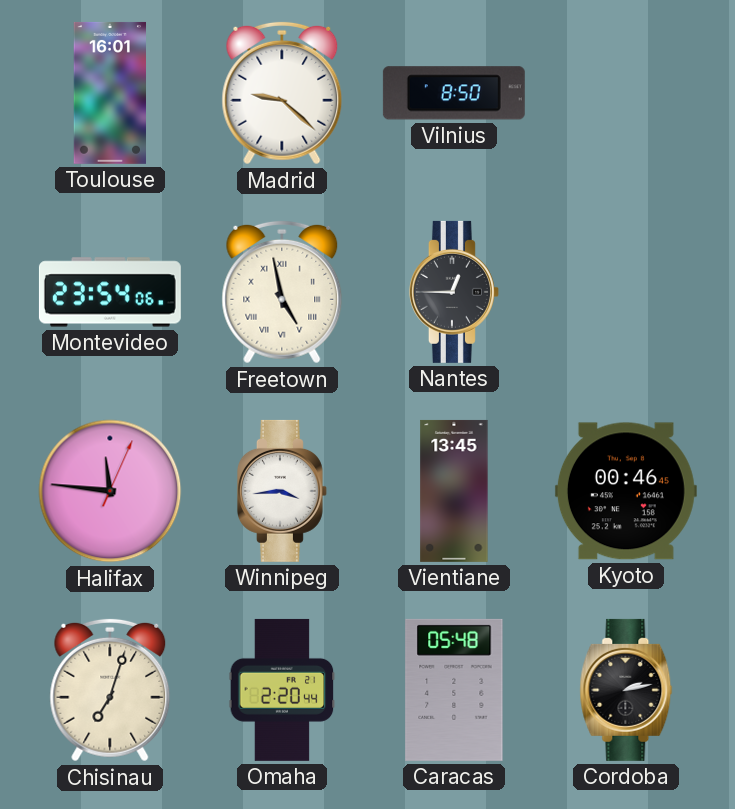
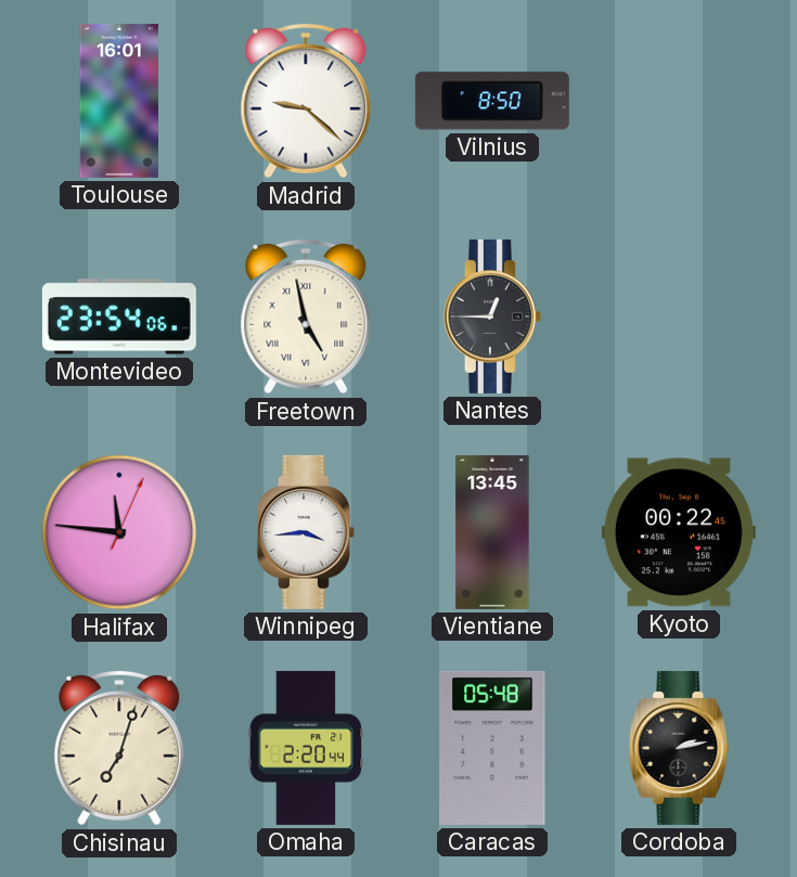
Kyoto: 00:46 -> 00:22
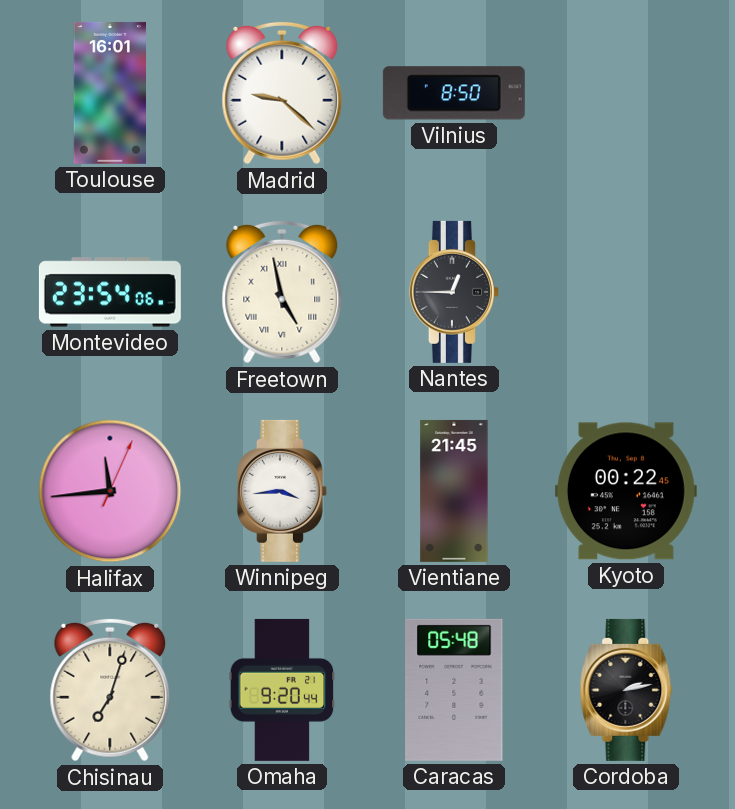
Halifax: 11:46 -> 11:44
Vientiane: 13:45 -> 21:45
Omaha: 2:20 -> 9:20
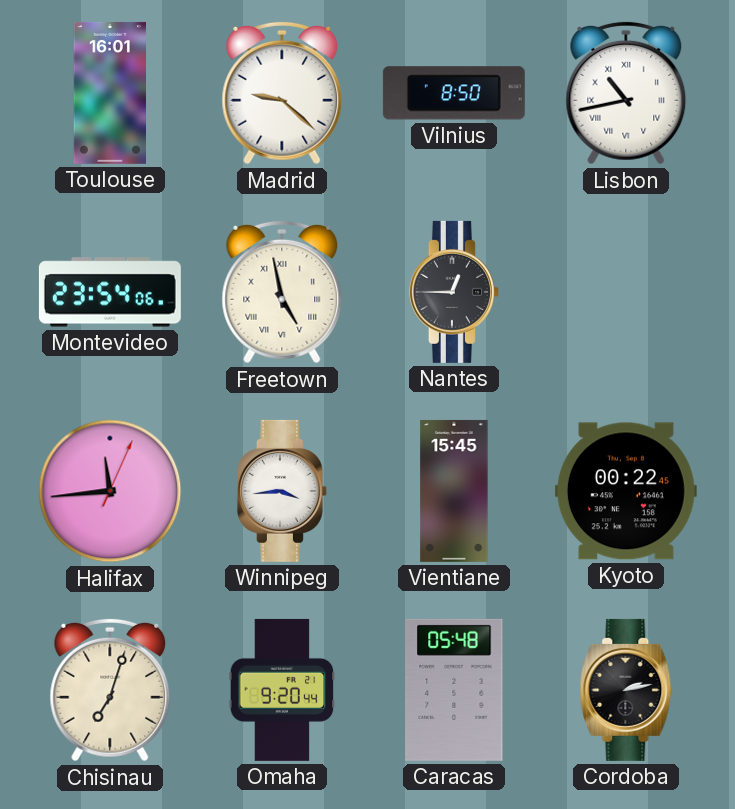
Lisbon: none -> 10:43
Vientiane: 21:45 -> 15:45
